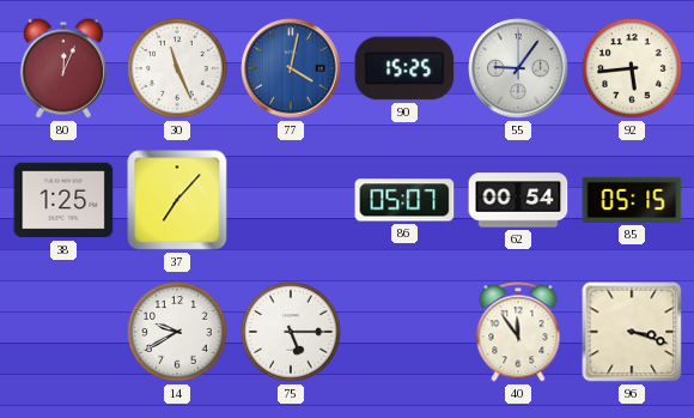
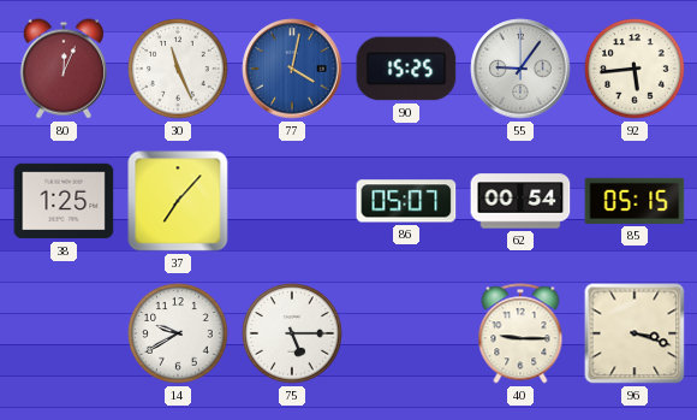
40: 11:54 -> 9:15
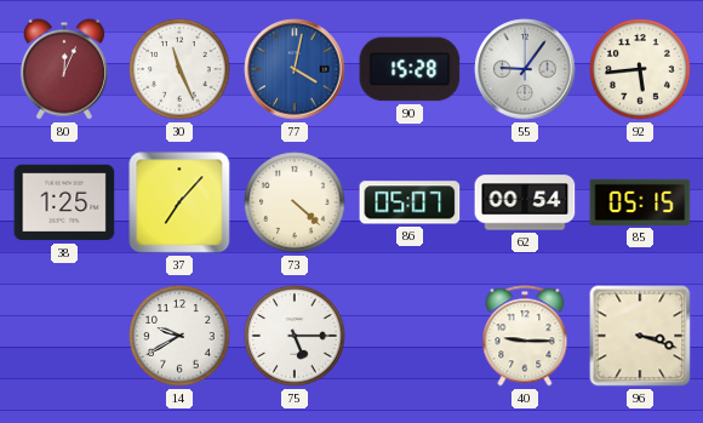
90: 15:25 -> 15:28
73: none -> 4:22
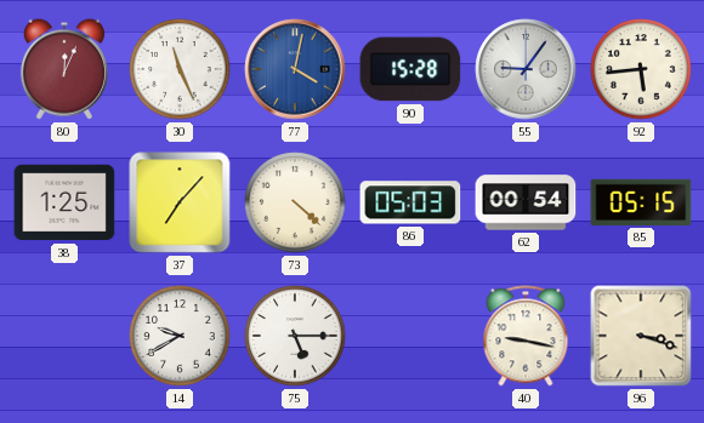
86: 05:07 -> 05:03
40: 9:15 -> 9:17
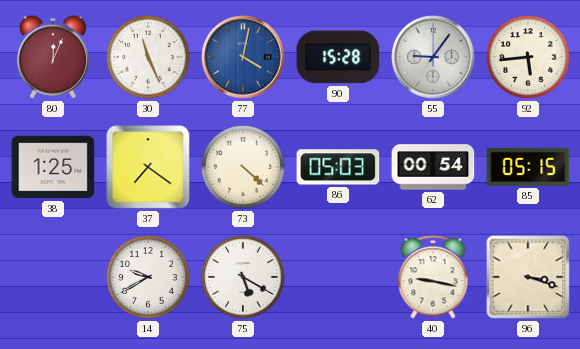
37: 7:07 -> 7:21
75: 5:15 -> 5:20
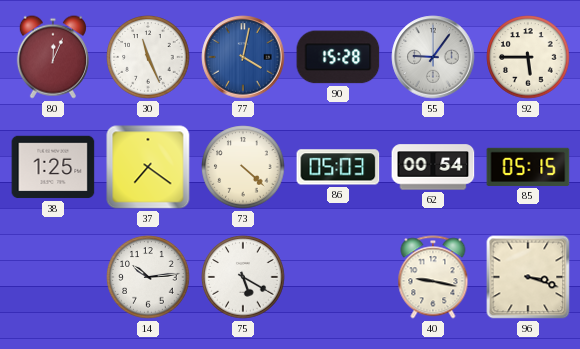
92: 5:44 -> 5:45
14: 9:40 -> 10:14
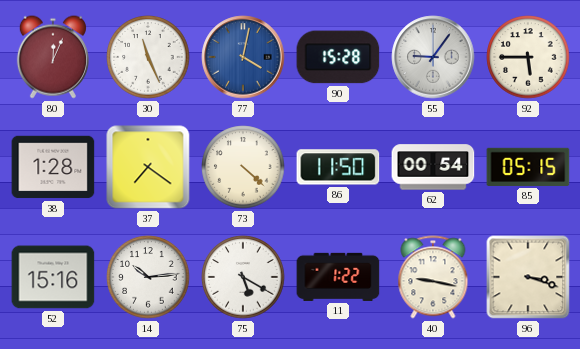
38: 1:25 -> 1:28
86: 05:03 -> 11:50
52: none -> 15:16
11: none -> 1:22
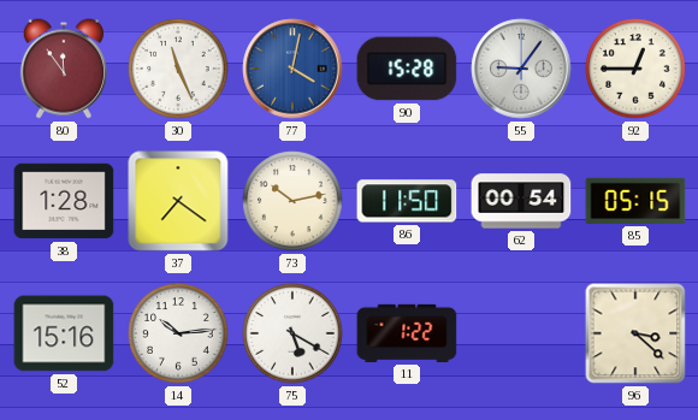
80: 12:04 -> 11:54
92: 5:45 -> 12:45
73: 4:22 -> 10:13
40: 9:17 -> none
96: 3:18 -> 3:22
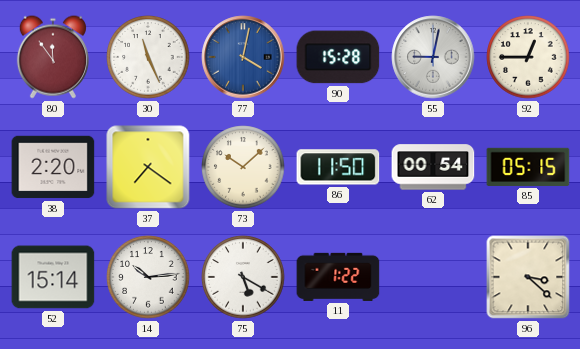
55: 9:06 -> 9:02
38: 1:28 -> 2:20
73: 10:13 -> 10:08
52: 15:16 -> 15:14
